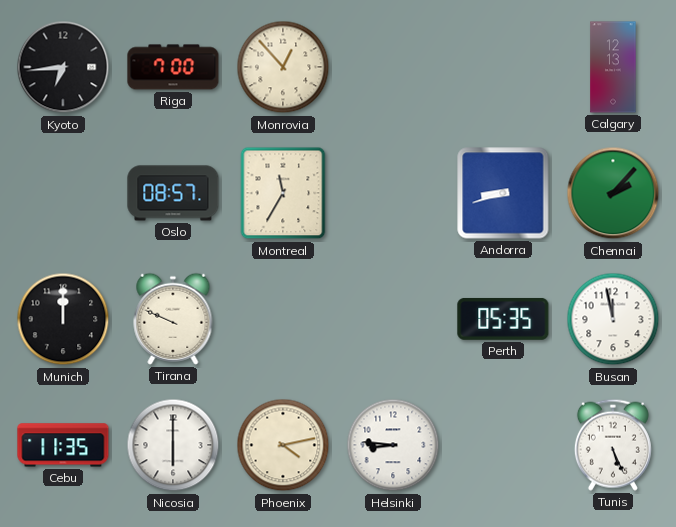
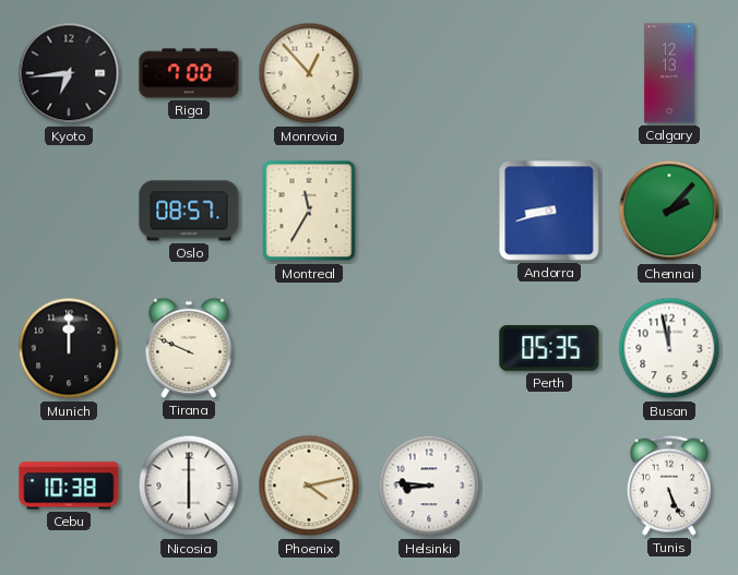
Cebu: 11:35 -> 10:38
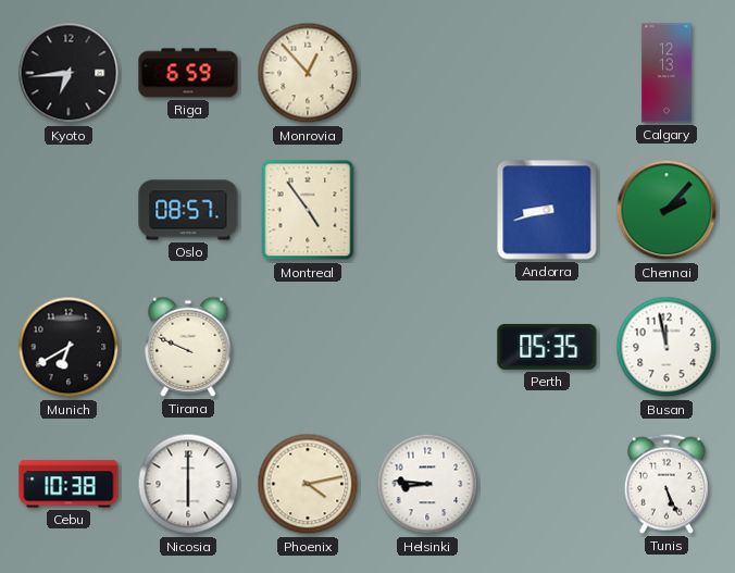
Riga: 7:00 -> 6:59
Montreal: 11:35 -> 4:54
Munich: 12:00 -> 6:40
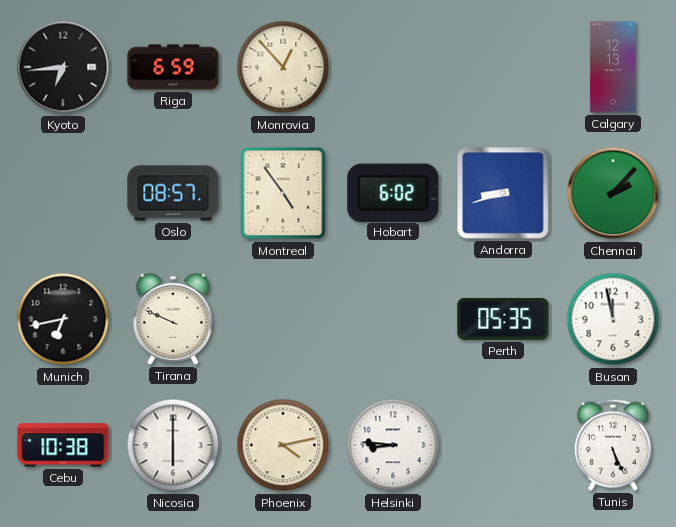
Hobart: none -> 6:02
Munich: 6:40 -> 6:43
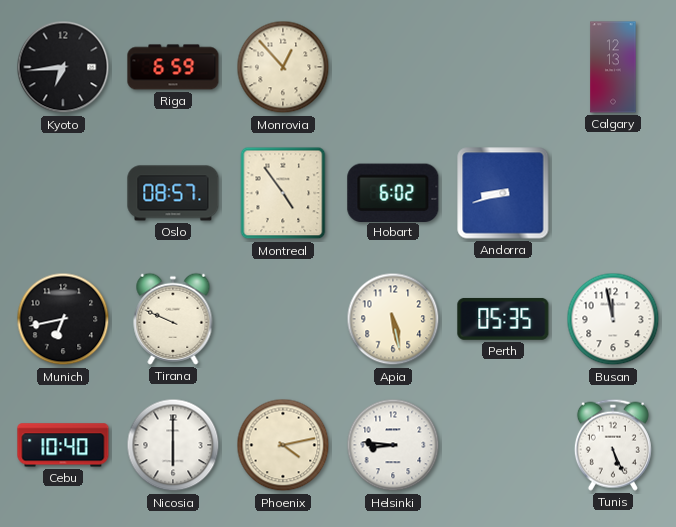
Chennai: 2:07 -> none
Apia: none -> 5:28
Cebu: 10:38 -> 10:40
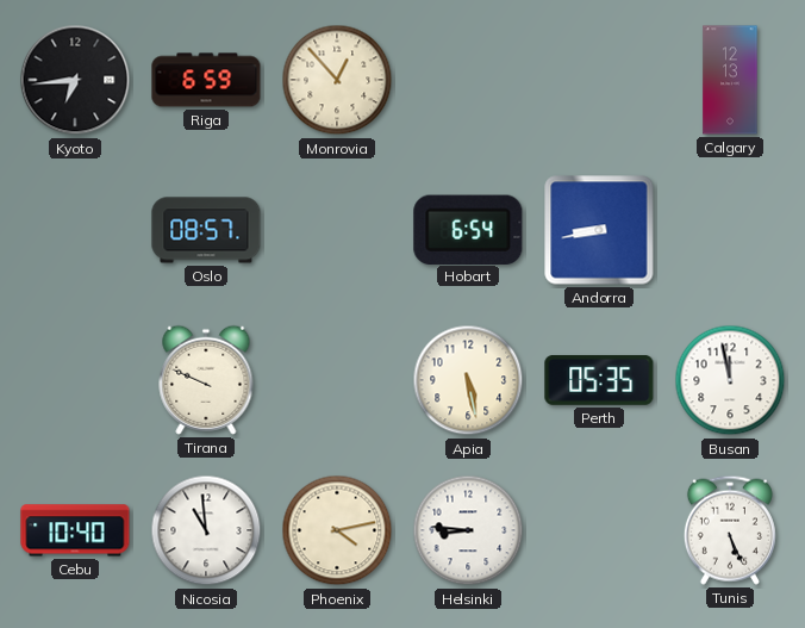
Montreal: 4:54 -> none
Hobart: 6:02 -> 6:54
Andorra: 8:42 -> 8:43
Munich: 6:43 -> none
Nicosia: 6:00 -> 10:59
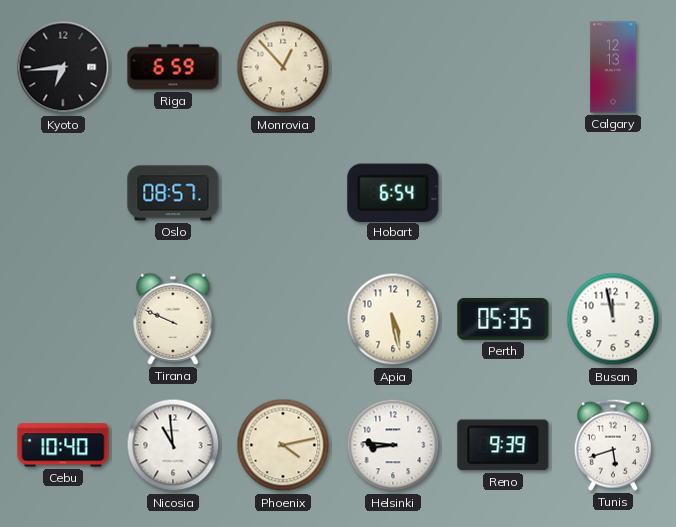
Andorra: 8:43 -> none
Reno: none -> 9:39
Tunis: 5:26 -> 5:42
